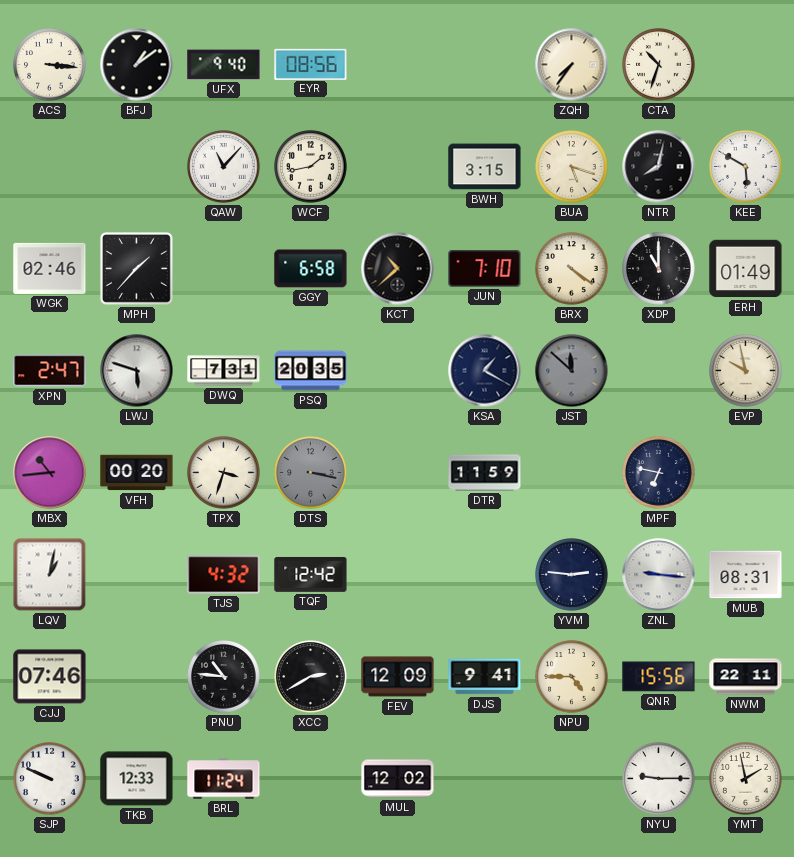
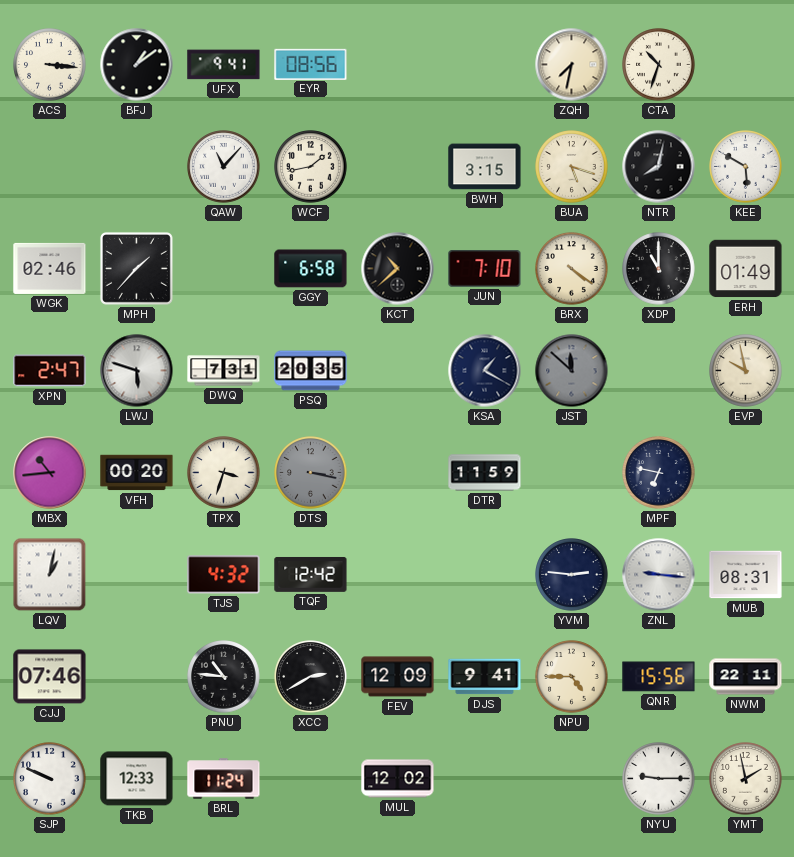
UFX: 9:40 -> 9:41
ZQH: 7:36 -> 7:32
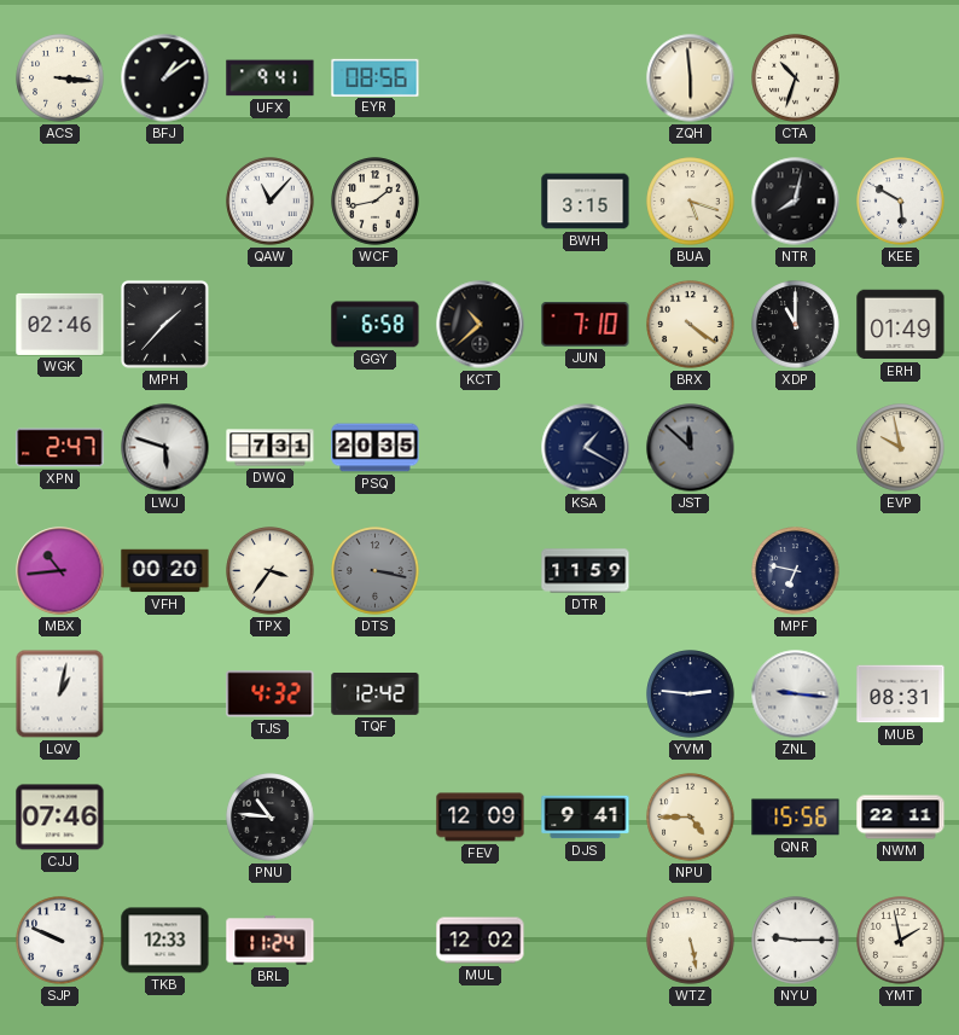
ZQH: 7:32 -> 5:59
TPX: 3:33 -> 3:36
XCC: 2:40 -> none
WTZ: none -> 5:28
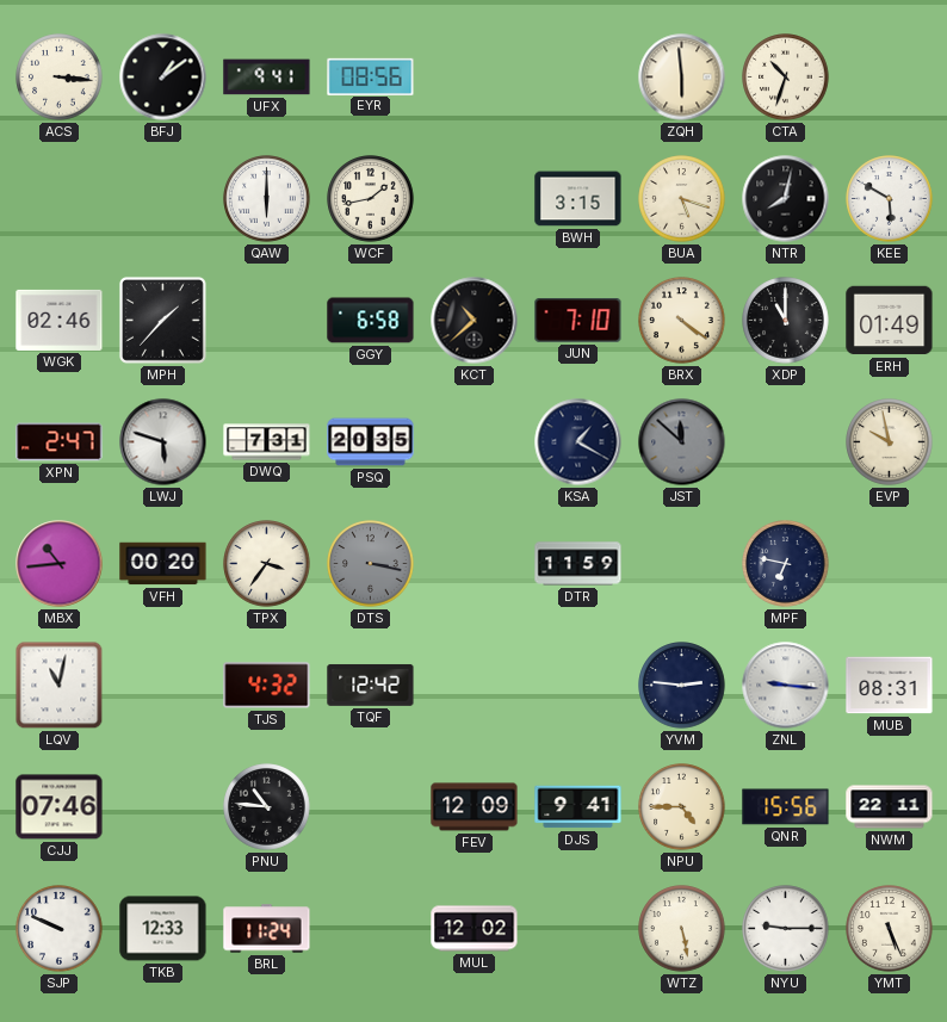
QAW: 11:07 -> 6:00
LQV: 1:02 -> 11:02
YMT: 1:58 -> 5:26
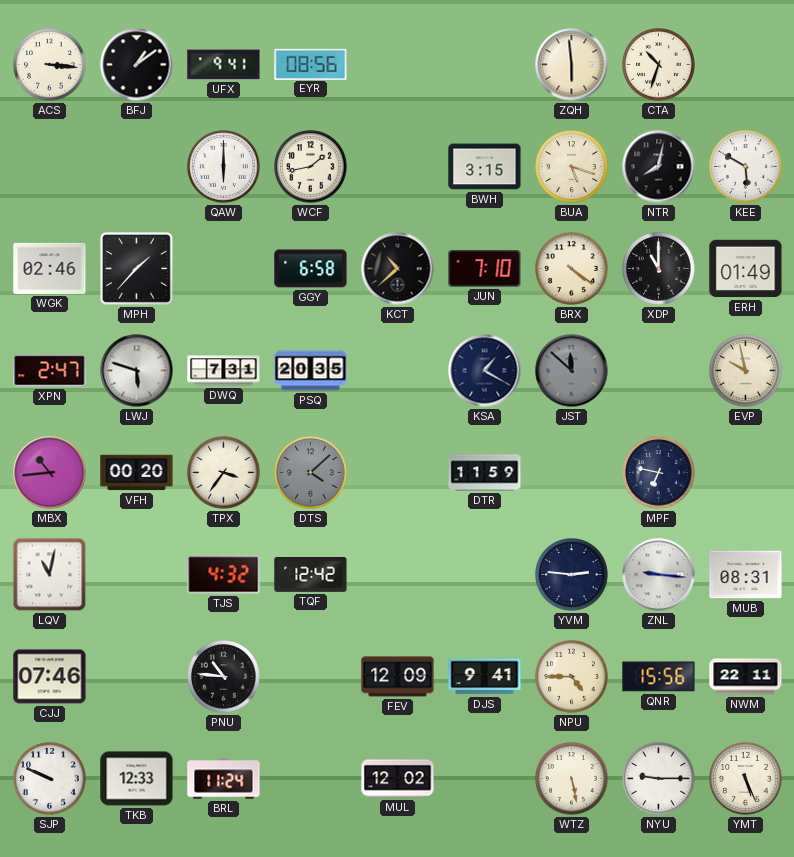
DTS: 3:17 -> 4:08
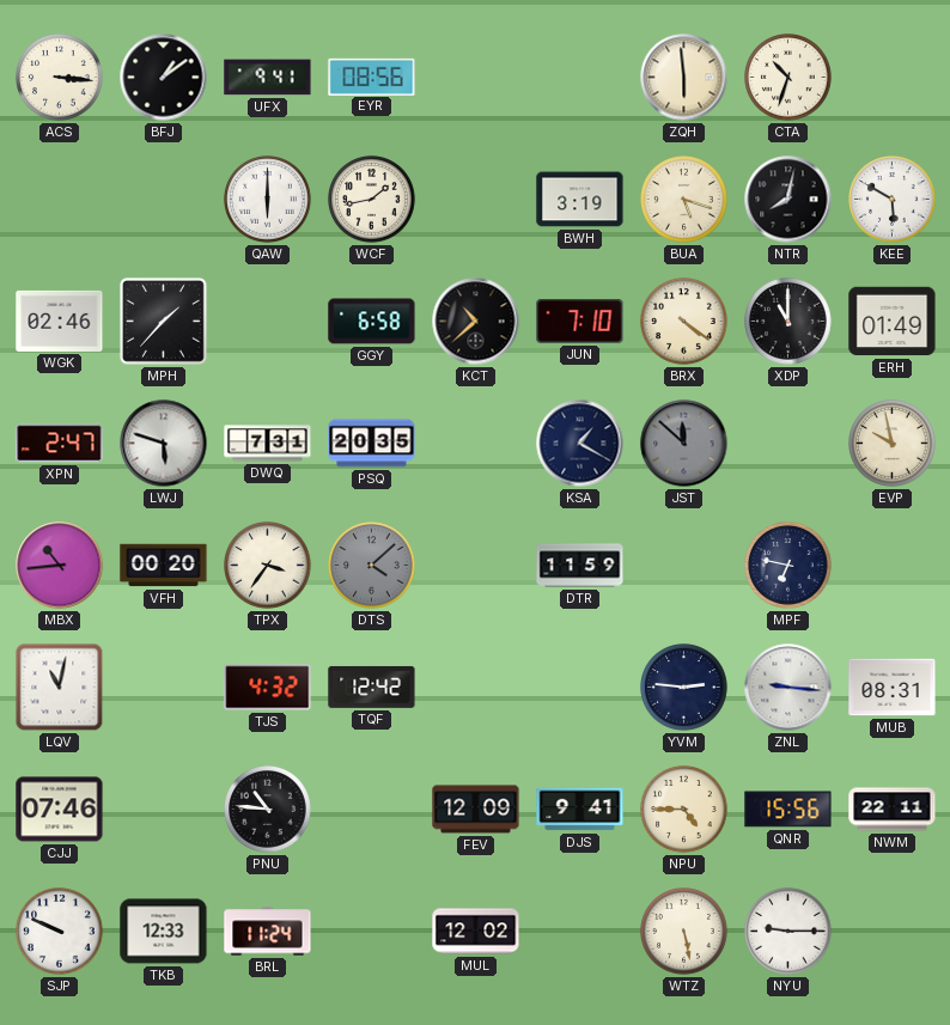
BWH: 3:15 -> 3:19
YMT: 5:26 -> none
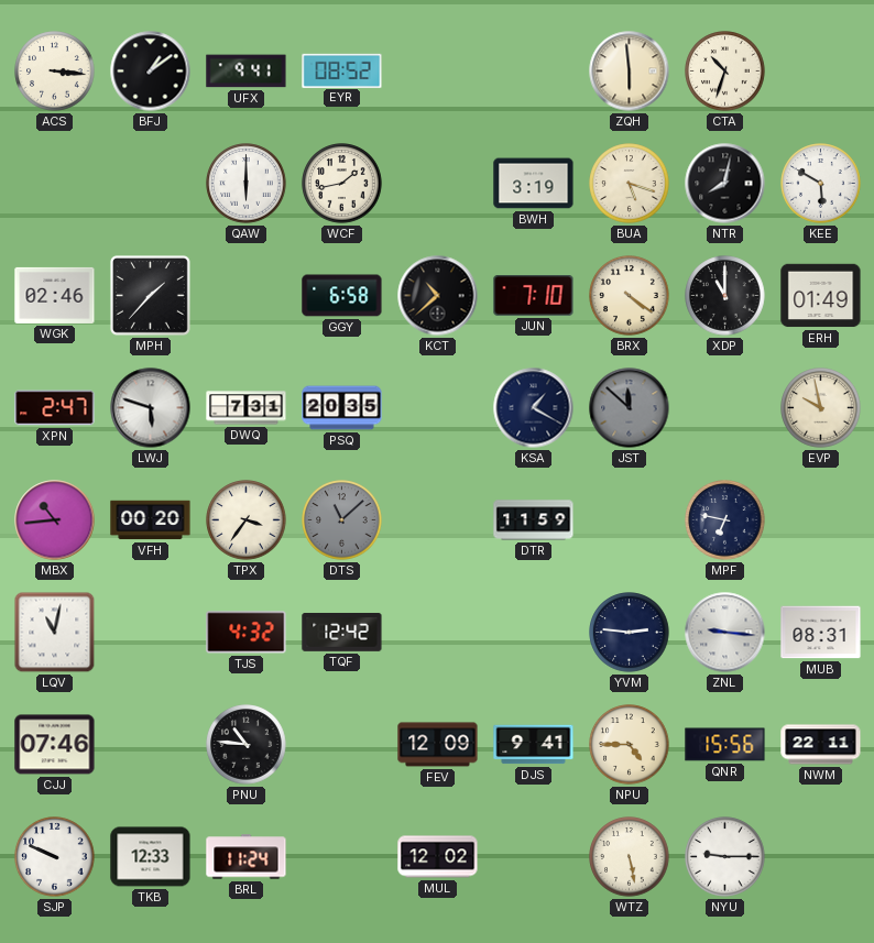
EYR: 08:56 -> 08:52
DTS: 4:08 -> 11:08
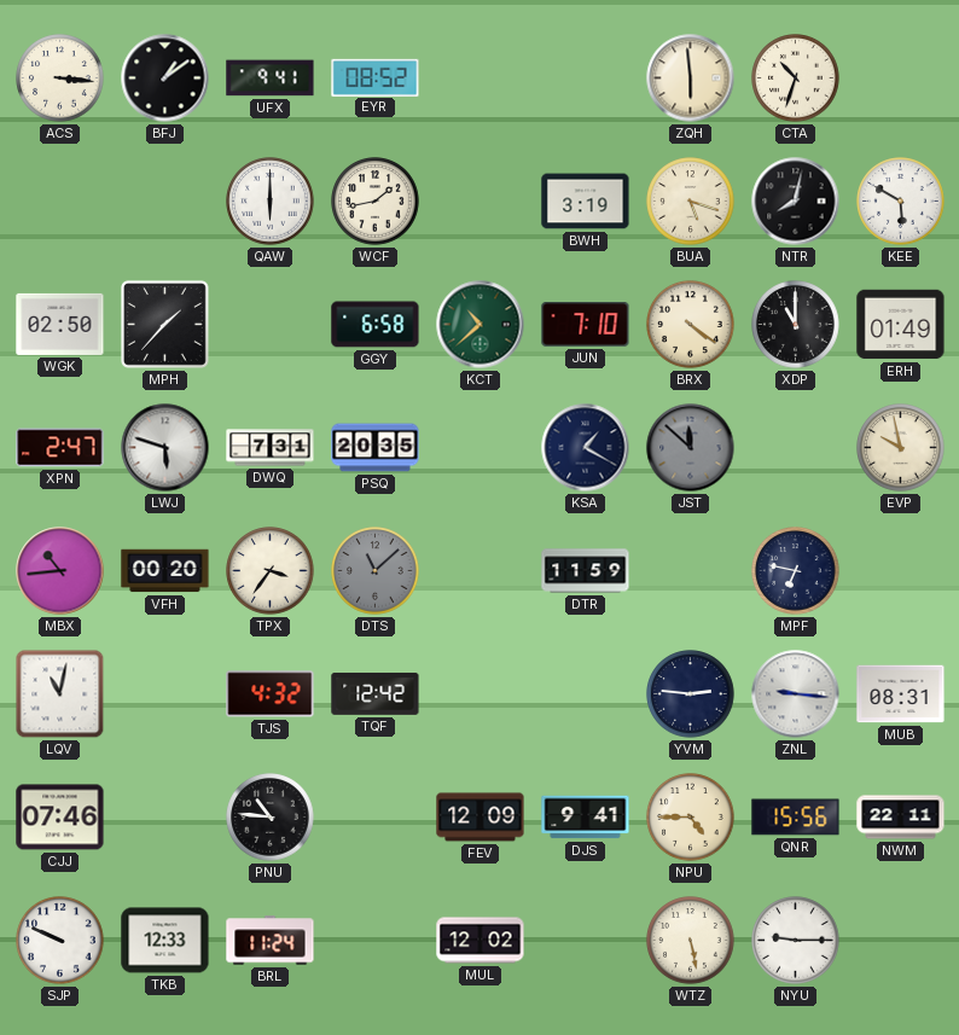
WGK: 02:46 -> 02:50
KCT dial: black -> green
